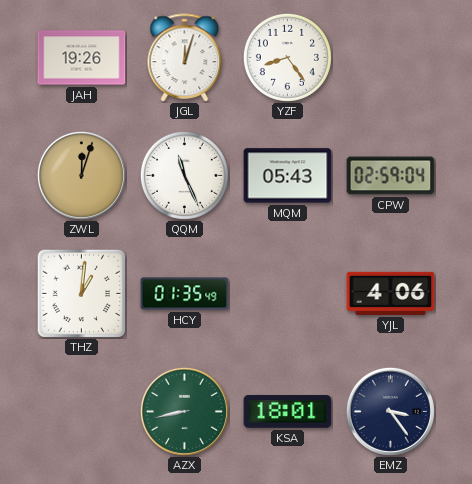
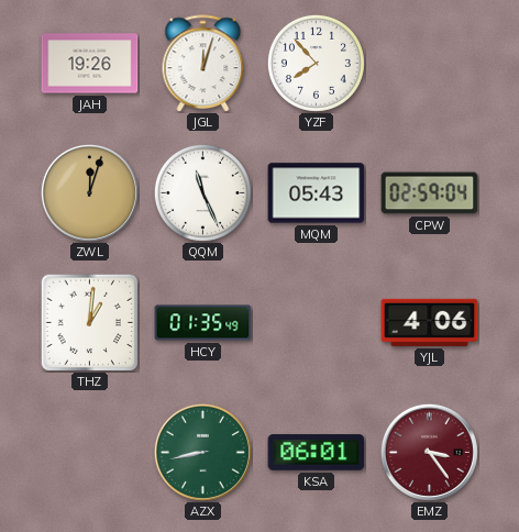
YZF: 8:24 -> 7:53
KSA: 18:01 -> 06:01
EMZ dial: navy -> burgundy
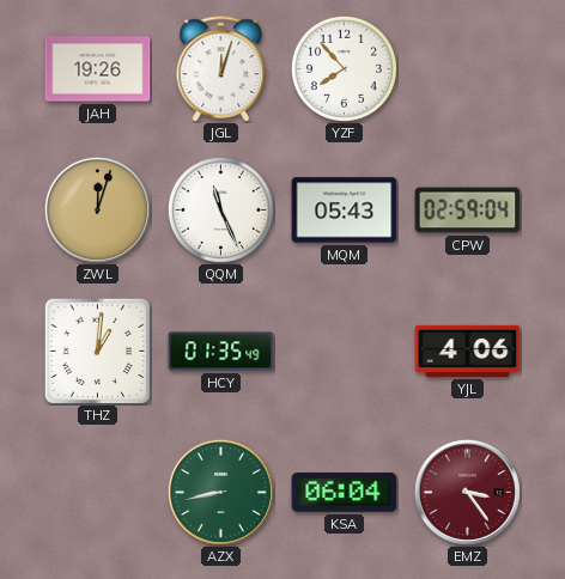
KSA: 06:01 -> 06:04
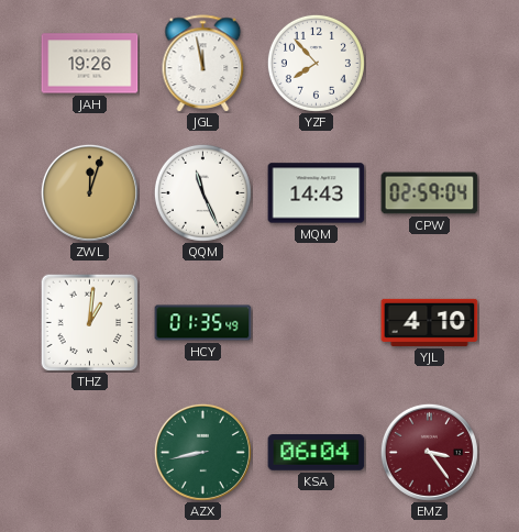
JGL: 12:03 -> 11:58
MQM: 05:43 -> 14:43
YJL: 4:06 -> 4:10
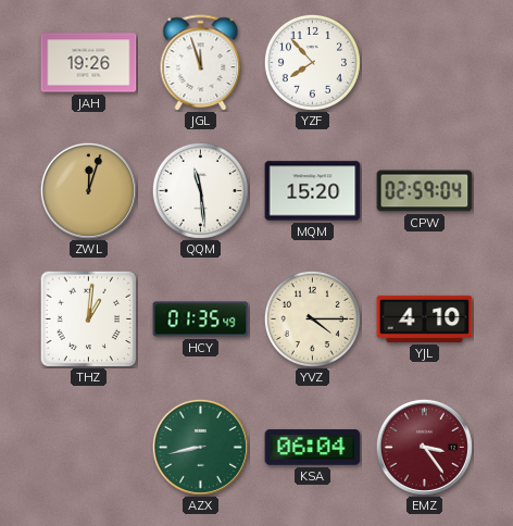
JGL: 11:58 -> 11:57
QQM: 11:26 -> 11:29
MQM: 14:43 -> 15:20
YVZ: none -> 4:15
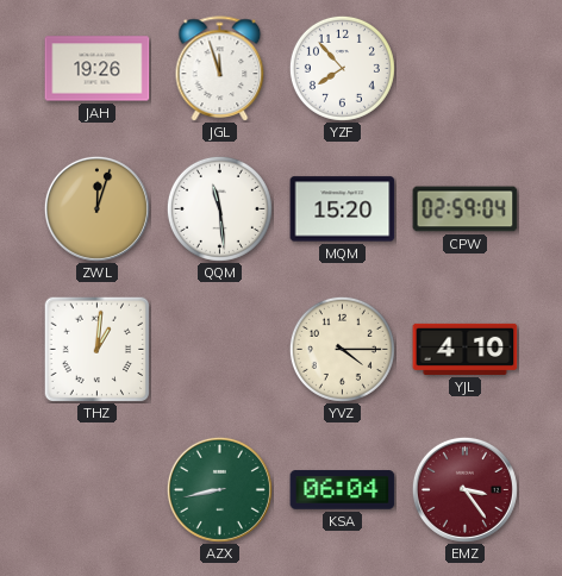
HCY: 01:35 -> none
